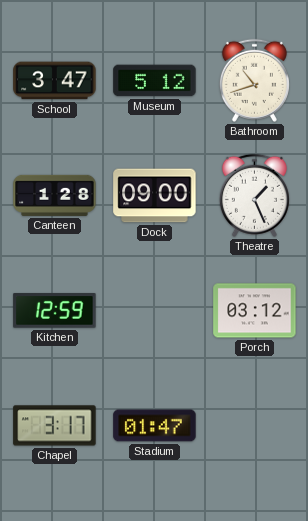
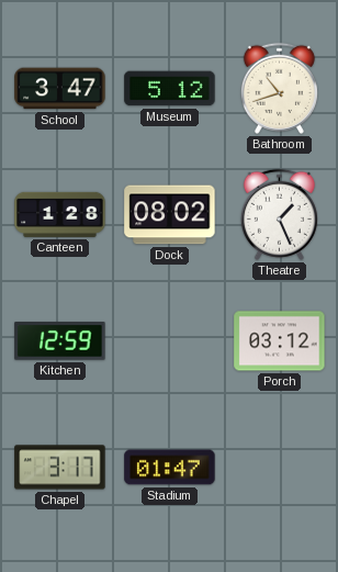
Dock: 09:00 -> 08:02
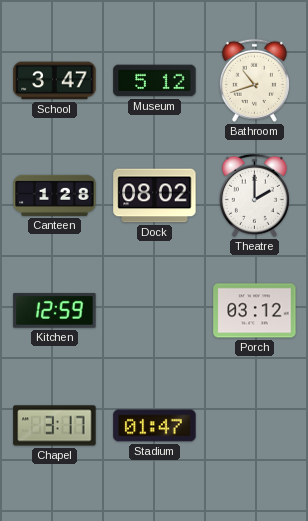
Theatre: 1:26 -> 2:00
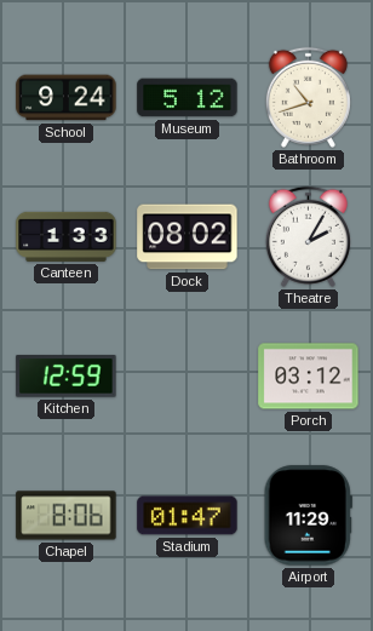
School: 3:47 -> 9:24
Canteen: 1:28 -> 1:33
Theatre: 2:00 -> 2:05
Chapel: 3:17 -> 8:06
Airport: none -> 11:29
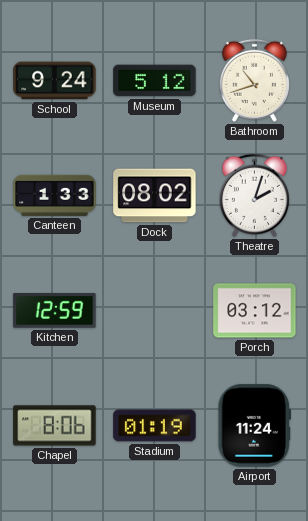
Theatre: 2:05 -> 2:03
Stadium: 01:47 -> 01:19
Airport: 11:29 -> 11:24
